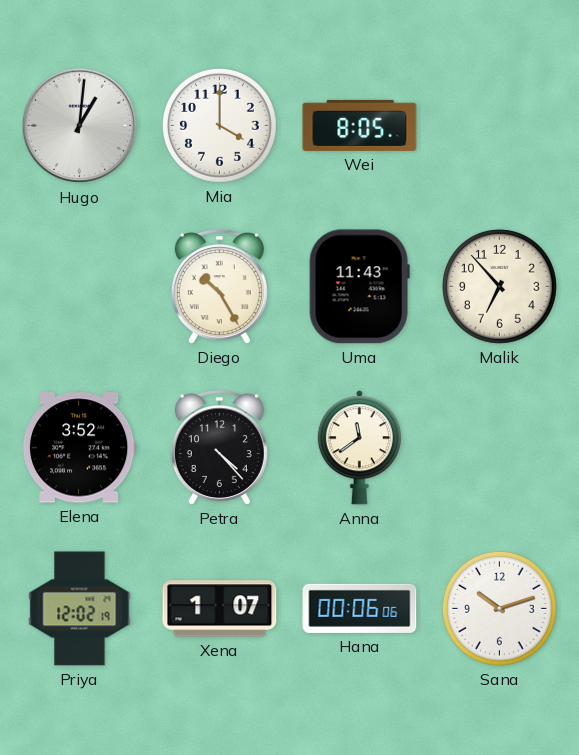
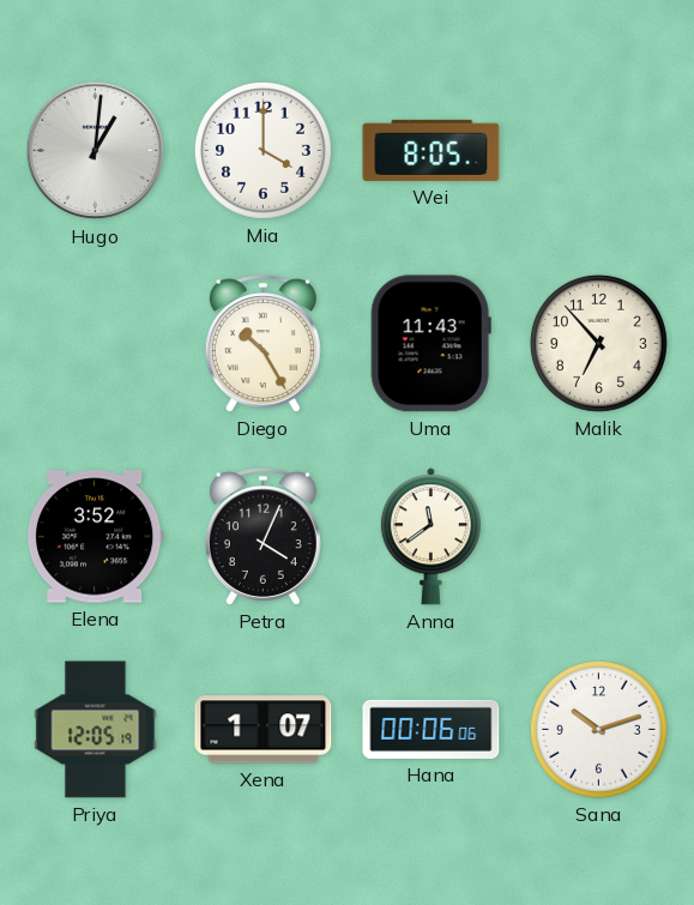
Petra: 4:23 -> 4:04
Priya: 12:02 -> 12:05
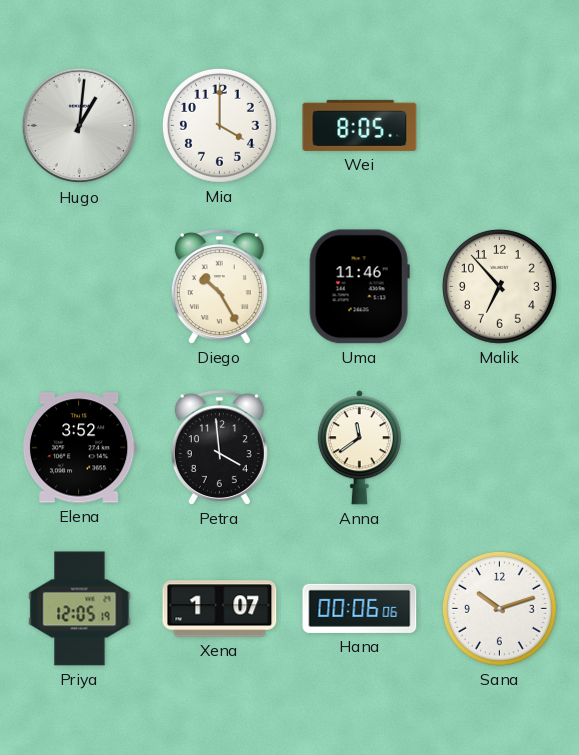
Uma: 11:43 -> 11:46
Petra: 4:04 -> 3:59
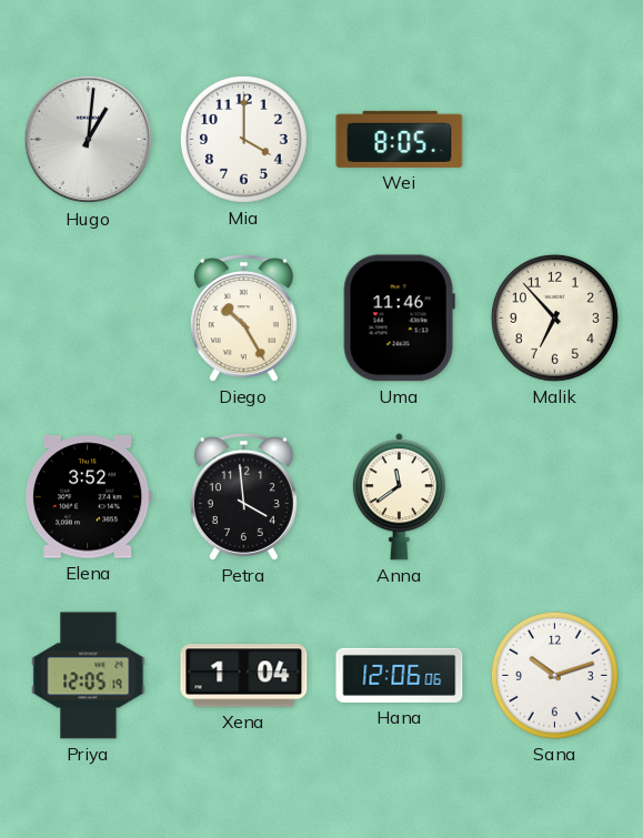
Xena: 1:07 -> 1:04
Hana: 00:06 -> 12:06
